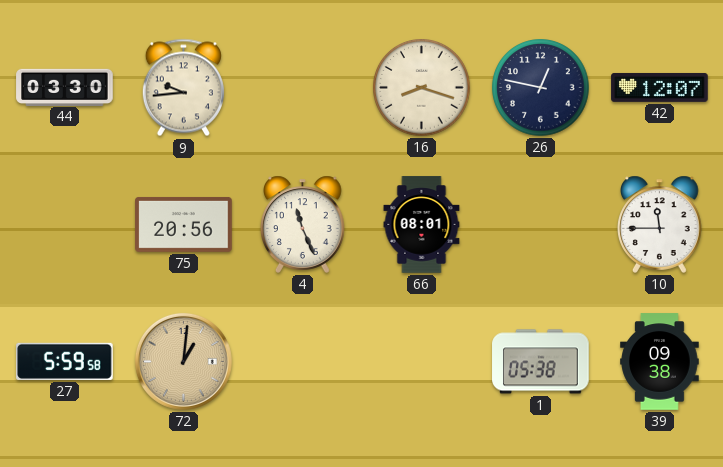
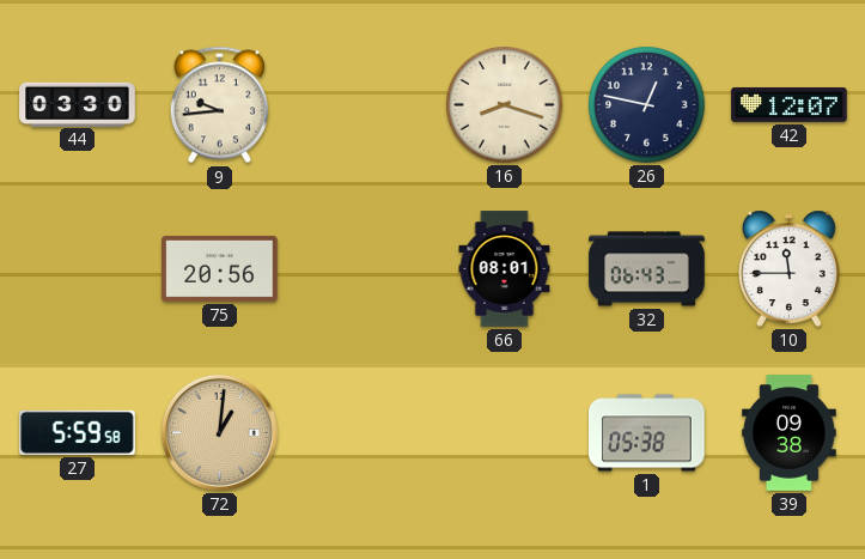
4: 11:26 -> none
32: none -> 06:43
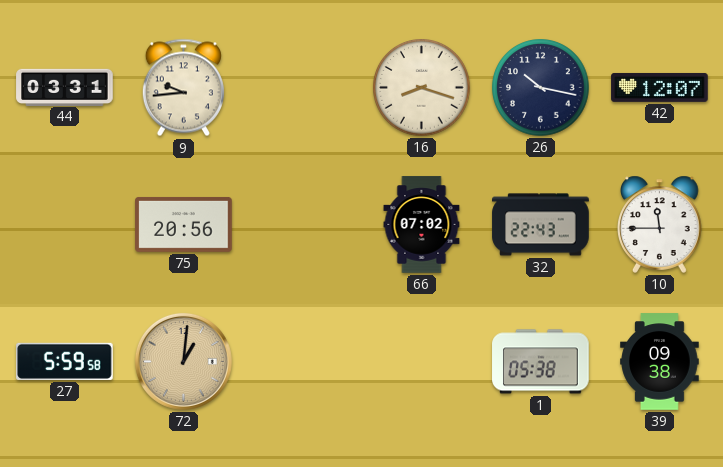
44: 03:30 -> 03:31
26: 12:47 -> 10:17
66: 08:01 -> 07:02
32: 06:43 -> 22:43
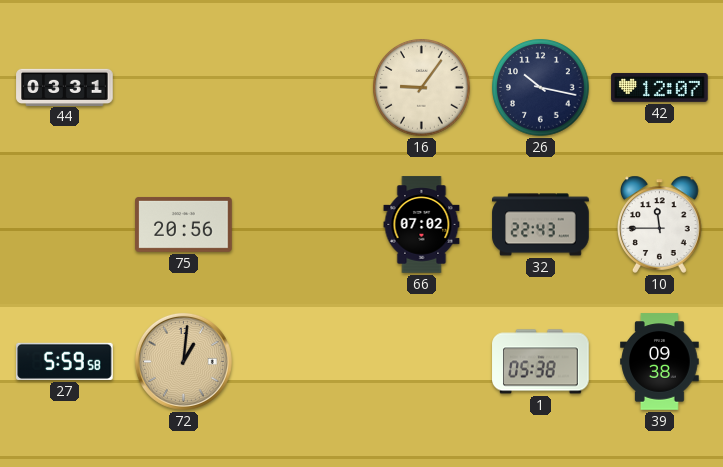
9: 9:44 -> none
16: 8:18 -> 9:06
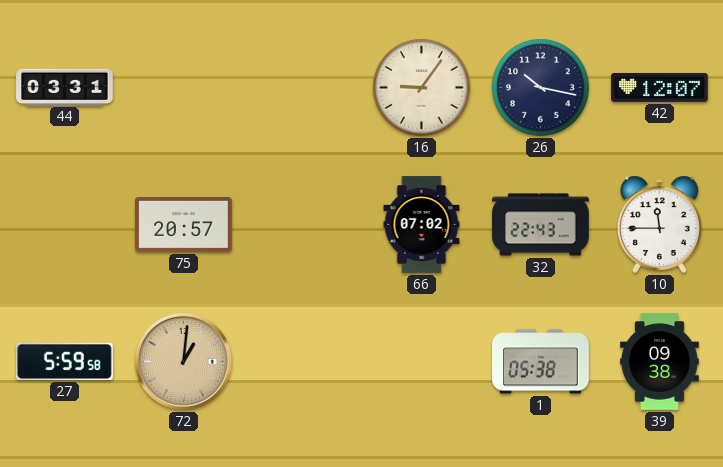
75: 20:56 -> 20:57
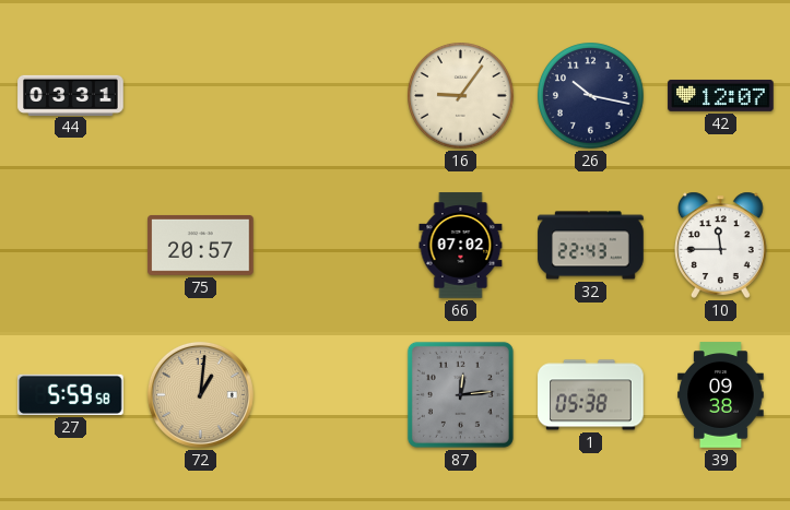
87: none -> 12:14
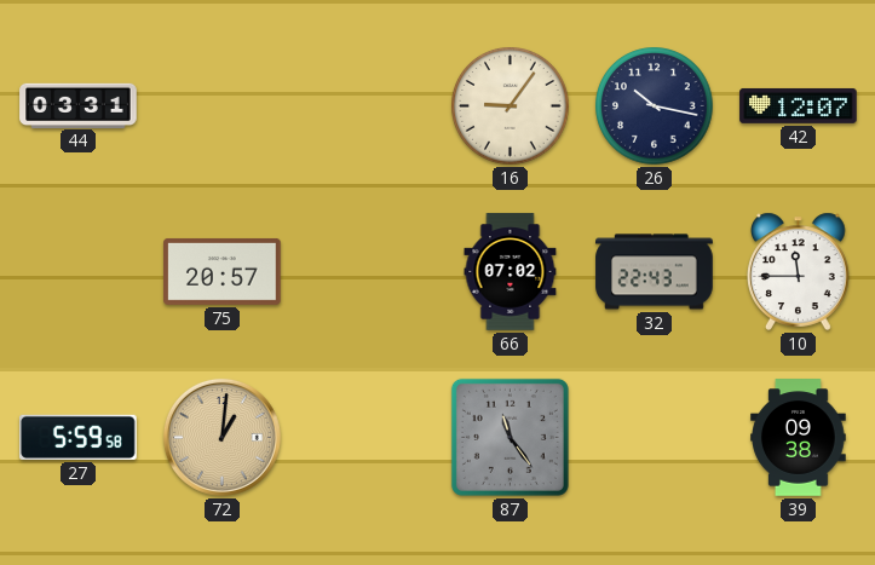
87: 12:14 -> 11:24
1: 05:38 -> none
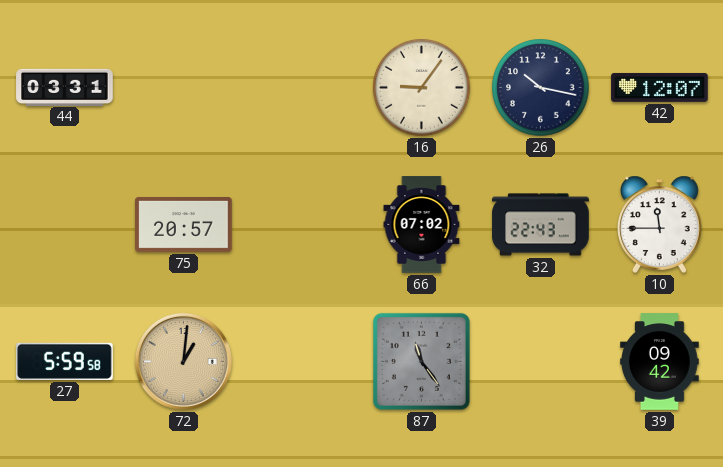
39: 09:38 -> 09:42
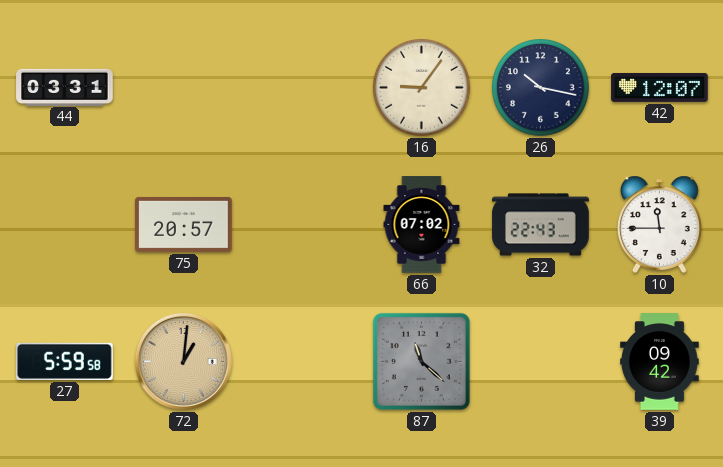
87: 11:24 -> 11:22
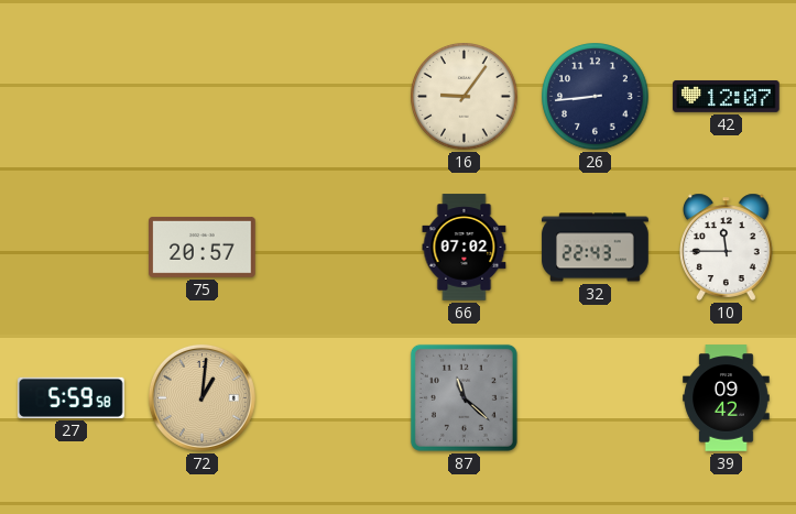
44: 03:31 -> none
26: 10:17 -> 8:44
